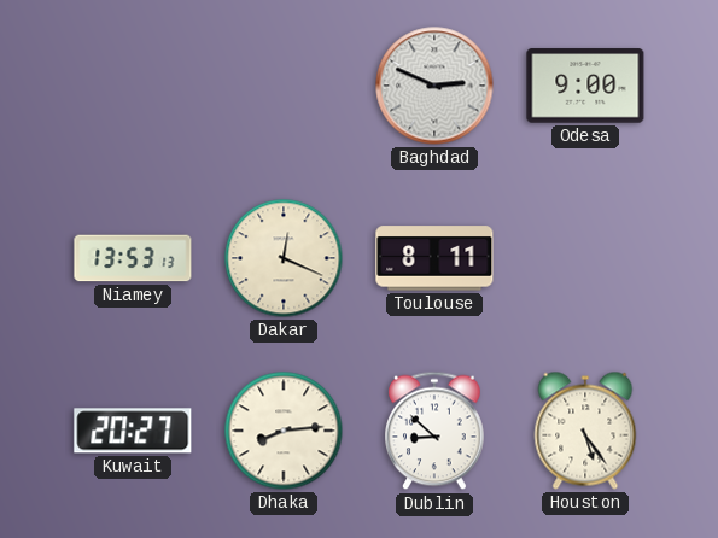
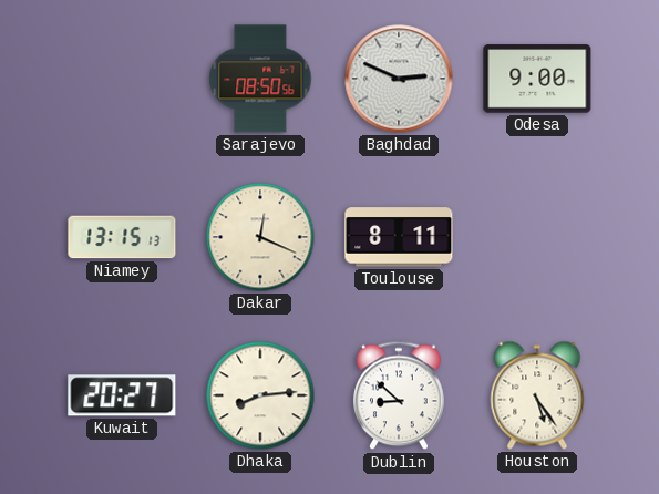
Sarajevo: none -> 08:50
Niamey: 13:53 -> 13:15
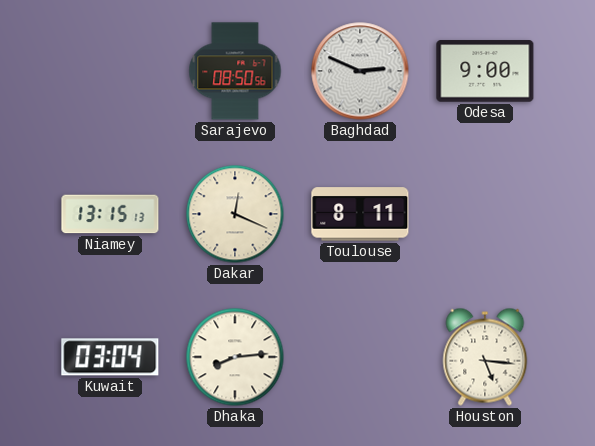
Kuwait: 20:27 -> 03:04
Dublin: 8:52 -> none
Houston: 5:24 -> 5:16
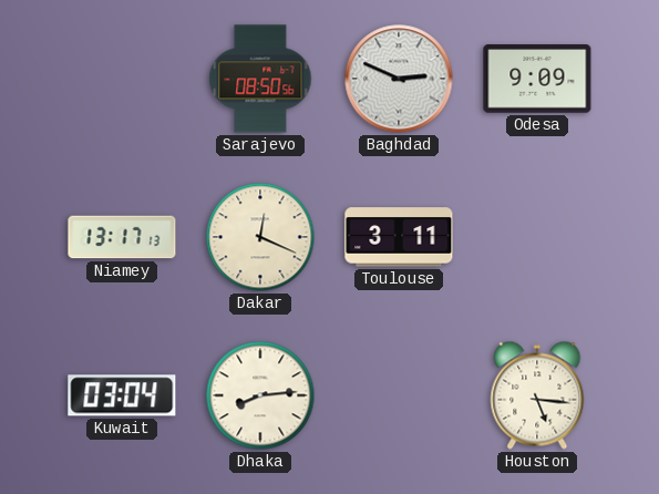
Odesa: 9:00 -> 9:09
Niamey: 13:15 -> 13:17
Toulouse: 8:11 -> 3:11
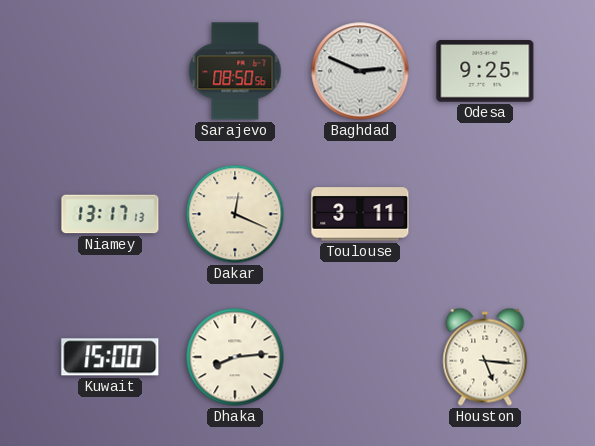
Odesa: 9:09 -> 9:25
Kuwait: 03:04 -> 15:00
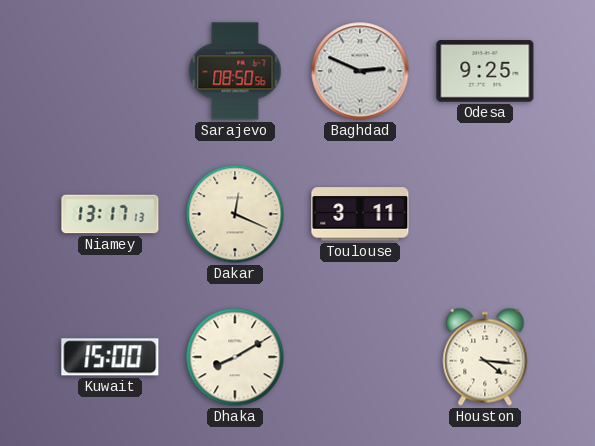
Dhaka: 8:14 -> 8:10
Houston: 5:16 -> 4:16
